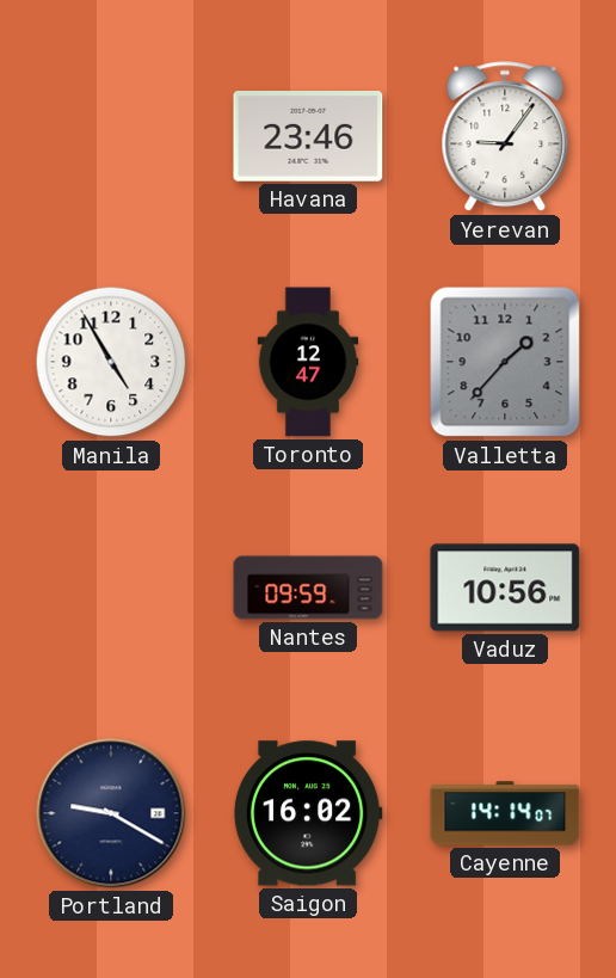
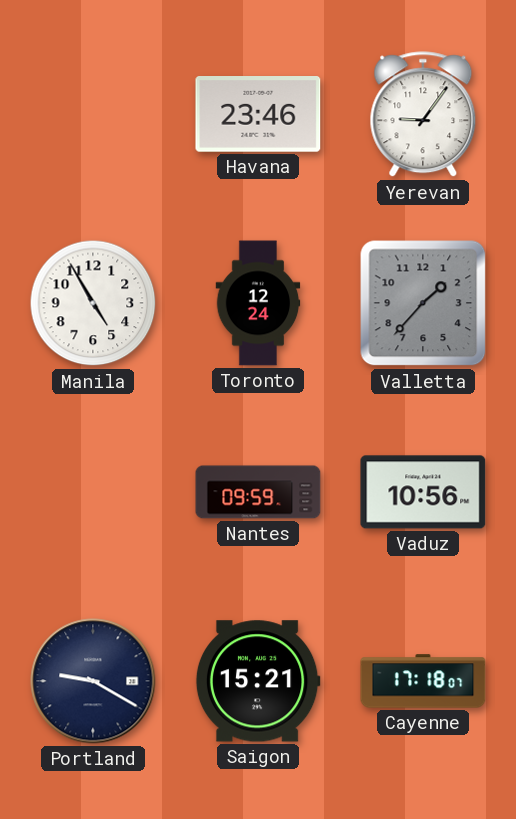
Toronto: 12:47 -> 12:24
Saigon: 16:02 -> 15:21
Cayenne: 14:14 -> 17:18
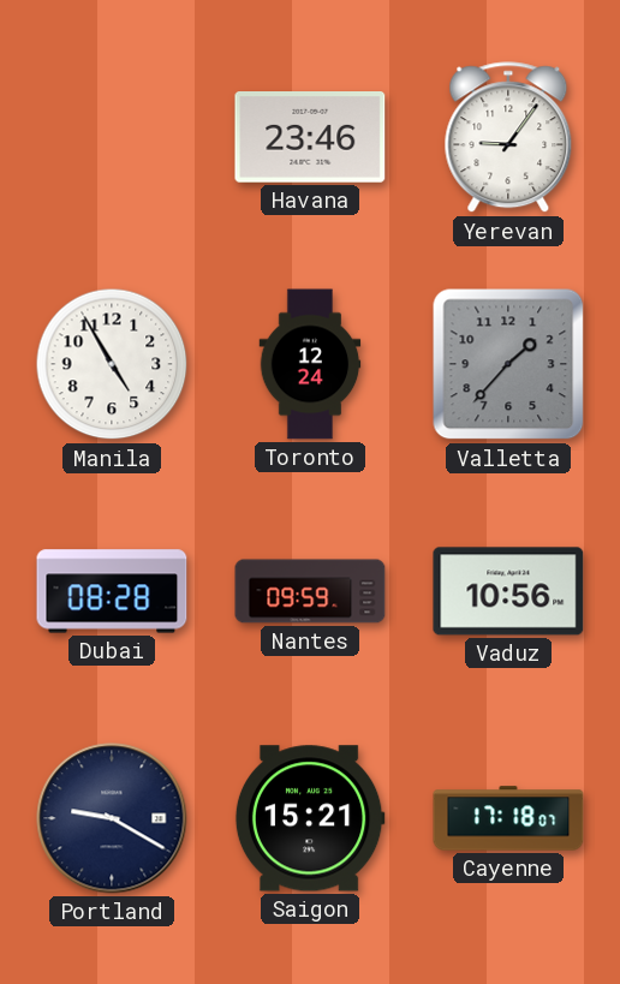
Dubai: none -> 08:28
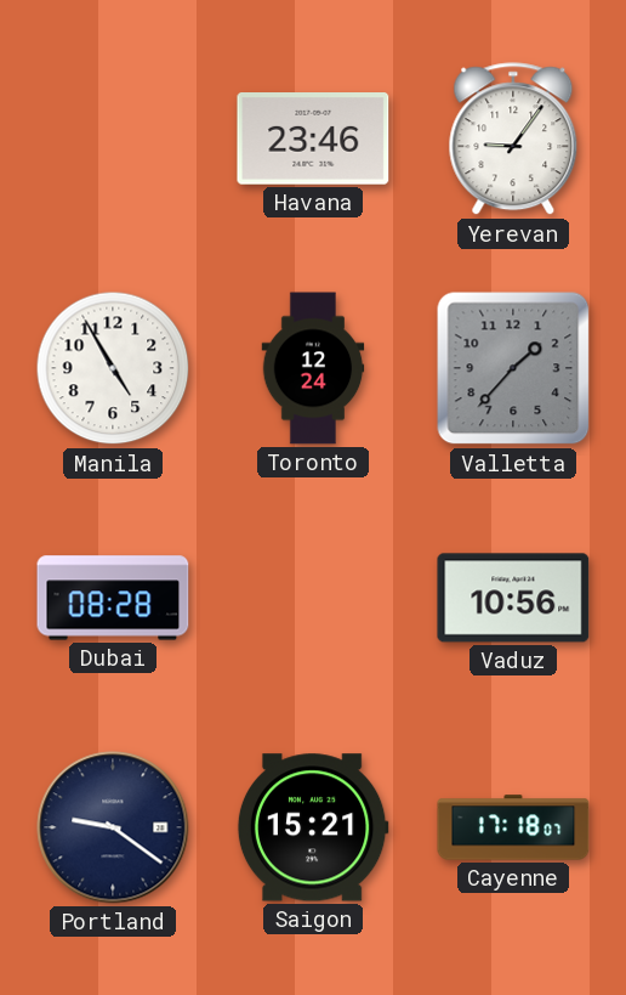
Nantes: 09:59 -> none
Portland: 9:20 -> 9:21
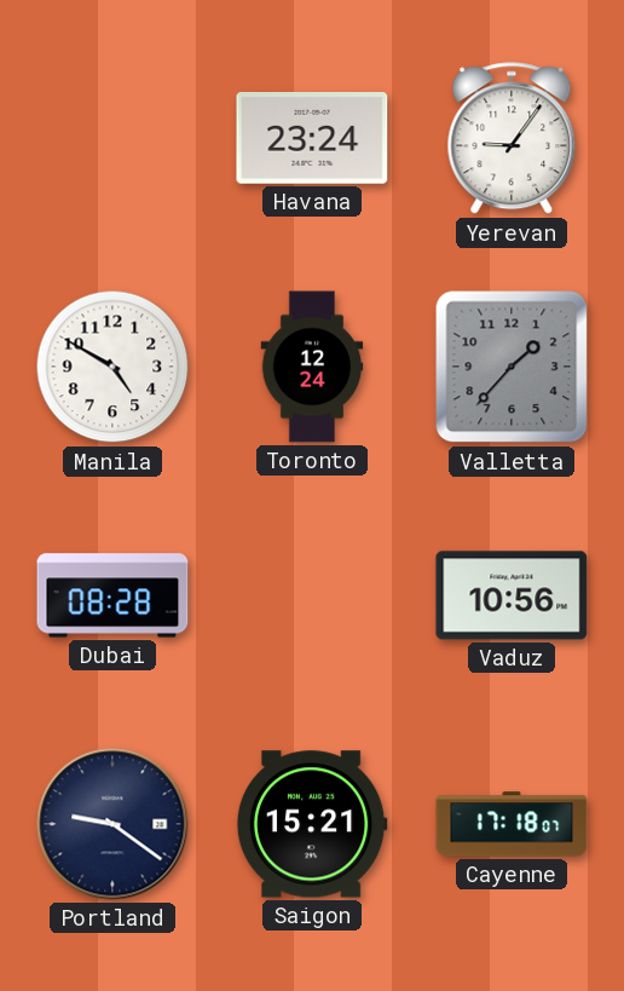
Havana: 23:46 -> 23:24
Manila: 4:55 -> 4:50
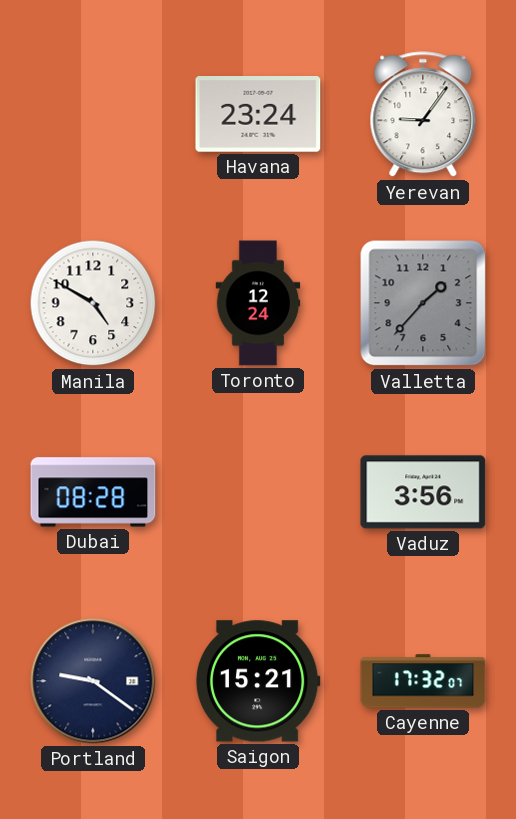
Vaduz: 10:56 -> 3:56
Cayenne: 17:18 -> 17:32
